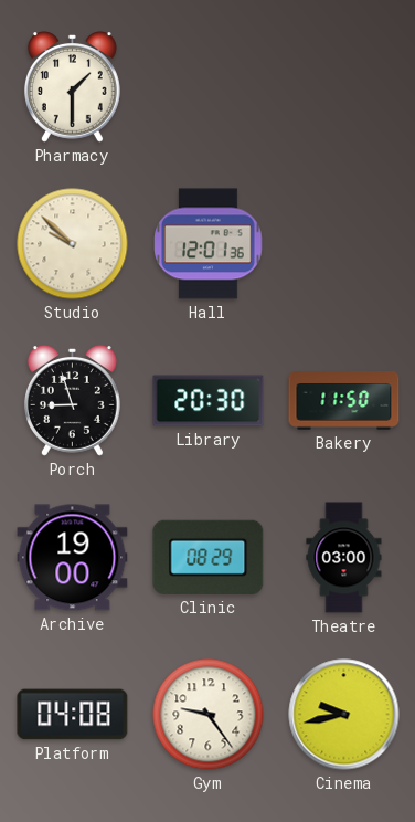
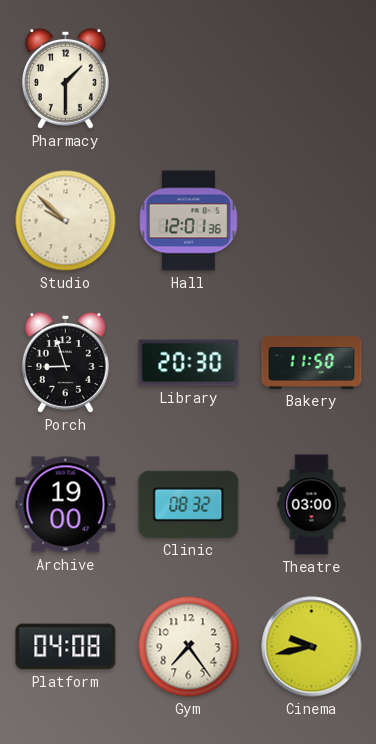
Clinic: 08:29 -> 08:32
Gym: 9:24 -> 7:24
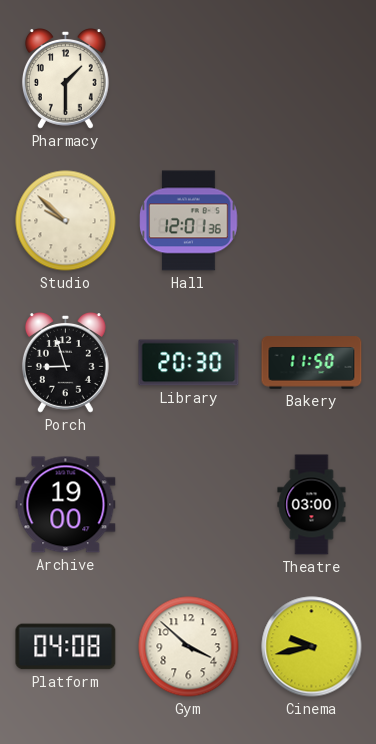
Clinic: 08:32 -> none
Gym: 7:24 -> 3:52
